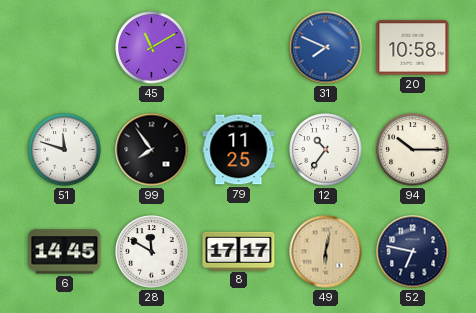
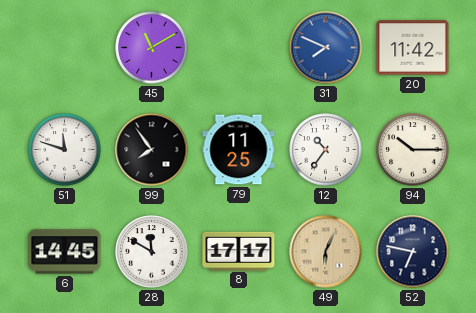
20: 10:58 -> 11:42
49: 6:02 -> 6:04
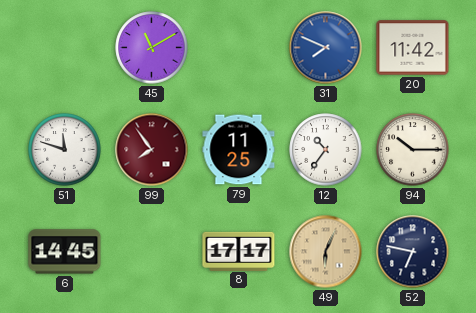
99 dial: black -> burgundy
28: 11:50 -> none
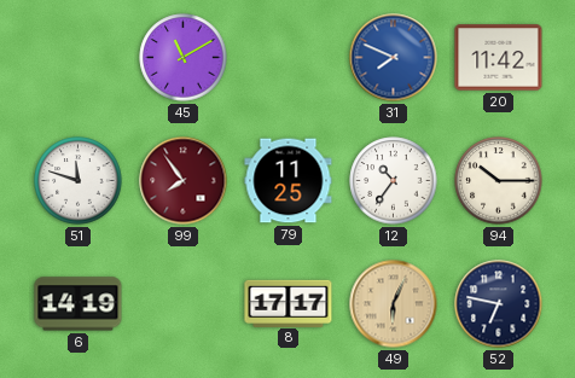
6: 14:45 -> 14:19
